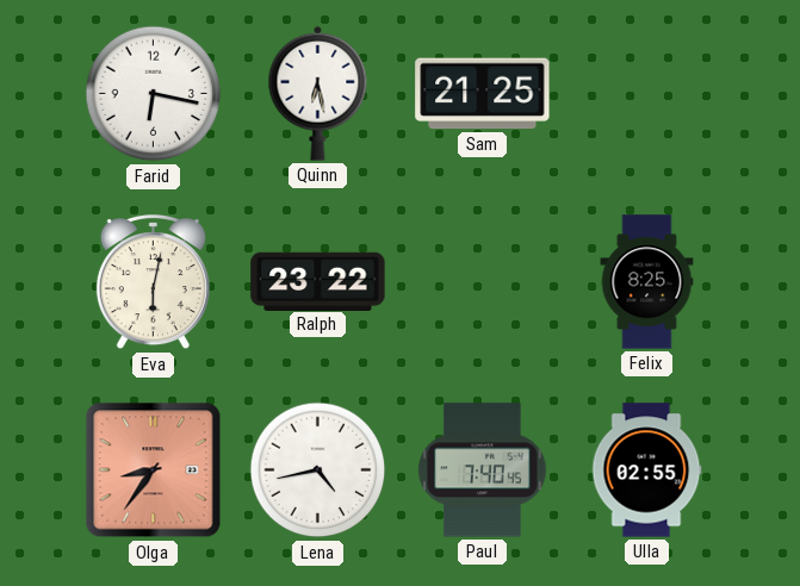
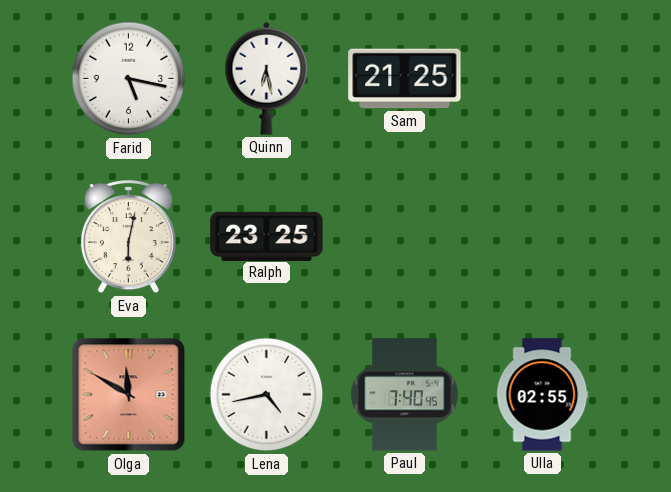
Farid: 6:17 -> 5:17
Ralph: 23:22 -> 23:25
Felix: 8:25 -> none
Olga: 8:36 -> 11:50
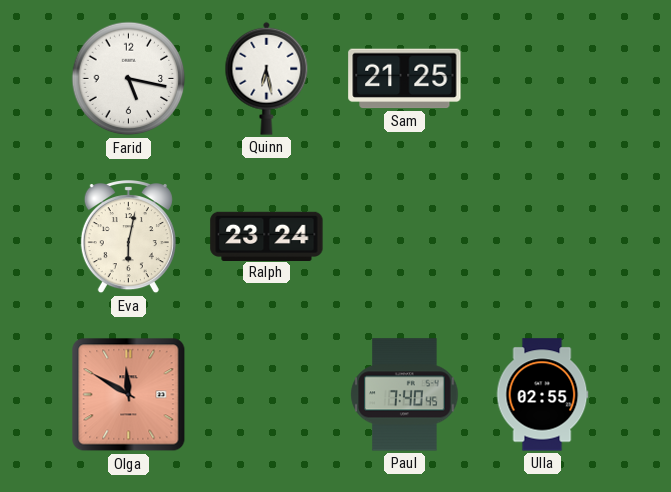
Ralph: 23:25 -> 23:24
Lena: 4:43 -> none
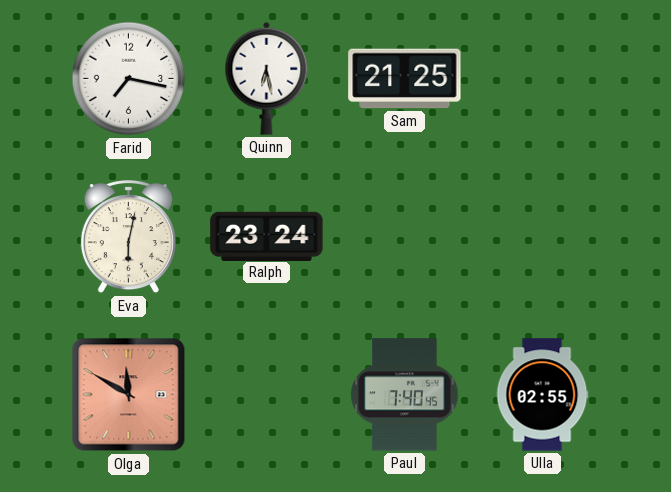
Farid: 5:17 -> 7:17
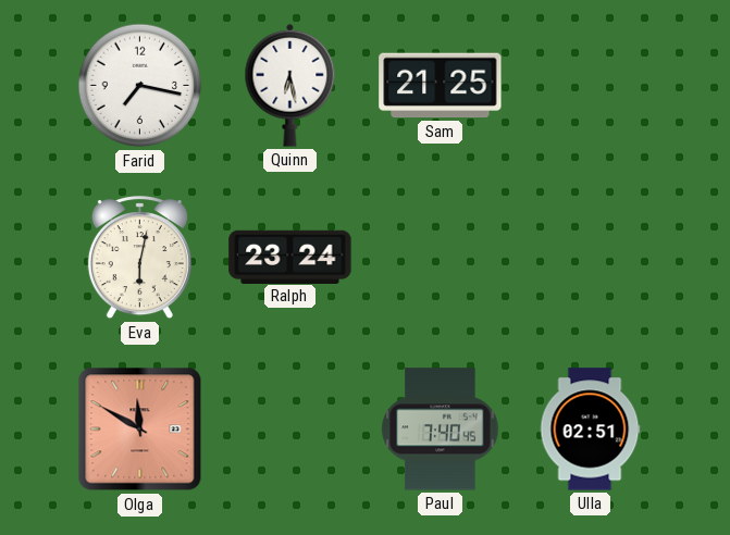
Ulla: 02:55 -> 02:51
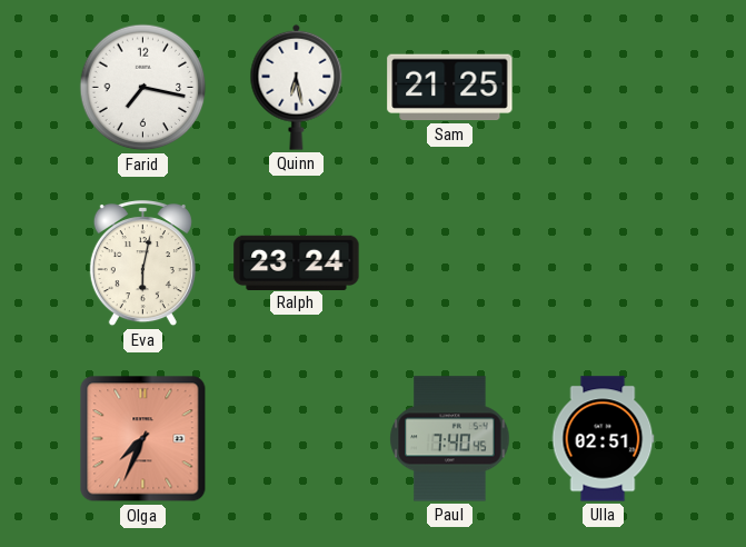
Olga: 11:50 -> 7:34
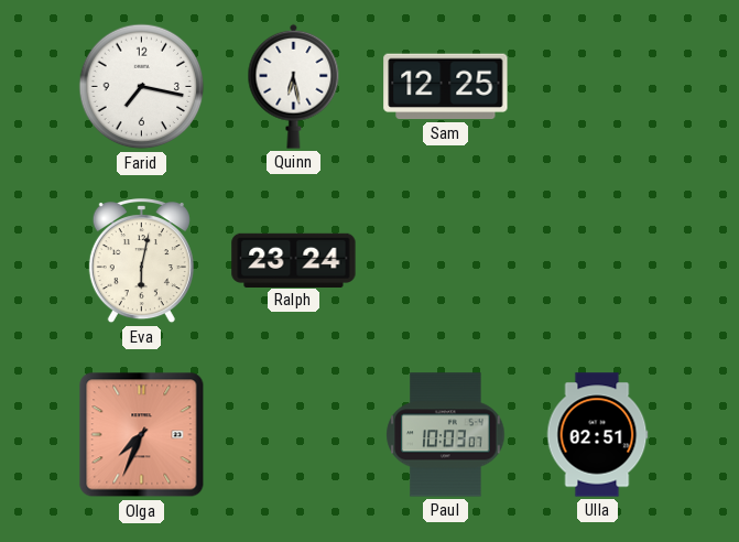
Sam: 21:25 -> 12:25
Paul: 7:40 -> 10:03
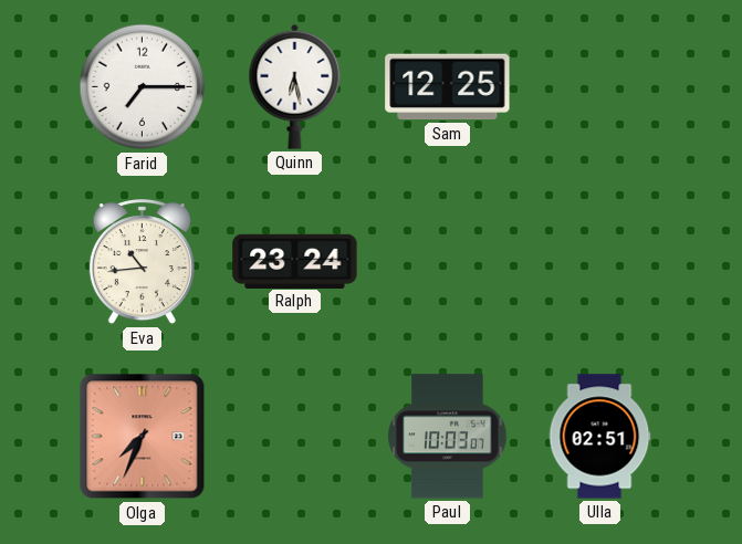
Farid: 7:17 -> 7:15
Eva: 6:02 -> 10:44
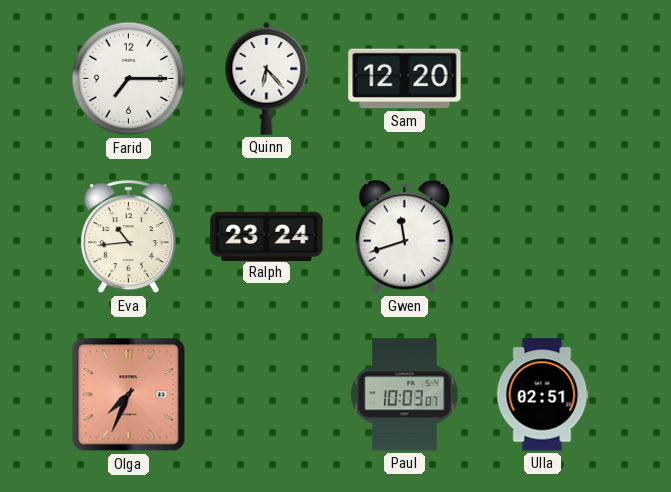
Quinn: 6:28 -> 6:23
Sam: 12:25 -> 12:20
Gwen: none -> 11:42
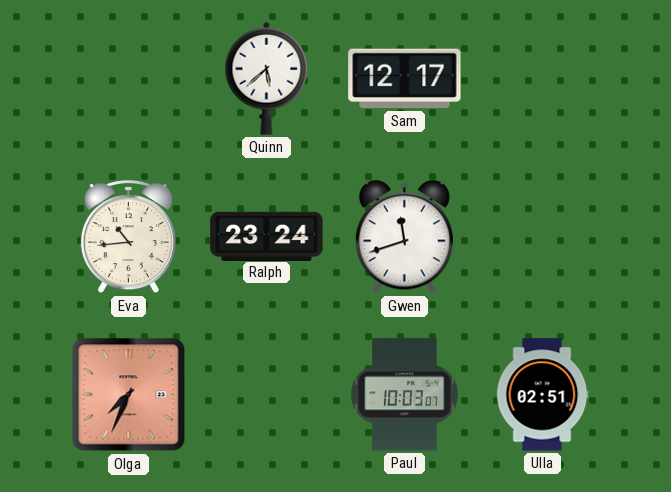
Farid: 7:15 -> none
Quinn: 6:23 -> 5:38
Sam: 12:20 -> 12:17
